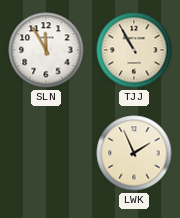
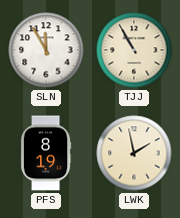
PFS: none -> 8:19
LWK: 1:56 -> 1:58
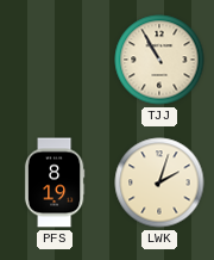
SLN: 11:55 -> none
LWK: 1:58 -> 2:03
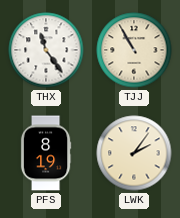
THX: none -> 11:24
LWK: 2:03 -> 2:06
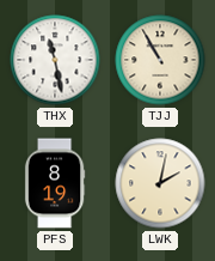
THX: 11:24 -> 11:28
LWK: 2:06 -> 2:02
